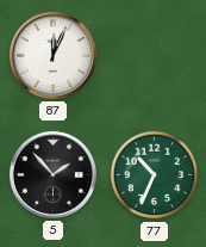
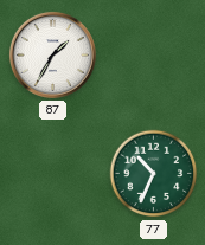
87: 12:04 -> 1:35
5: 1:53 -> none
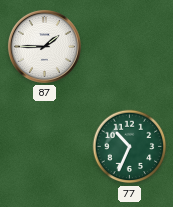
87: 1:35 -> 1:45
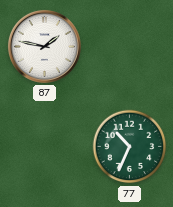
87: 1:45 -> 1:47
